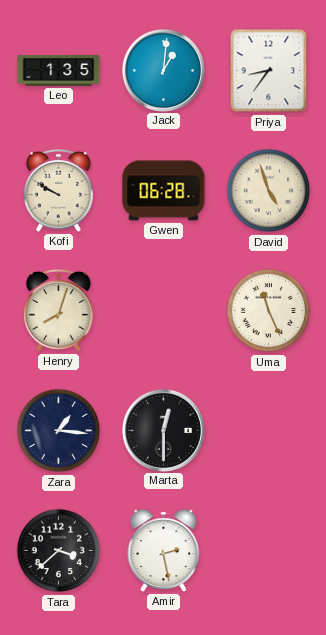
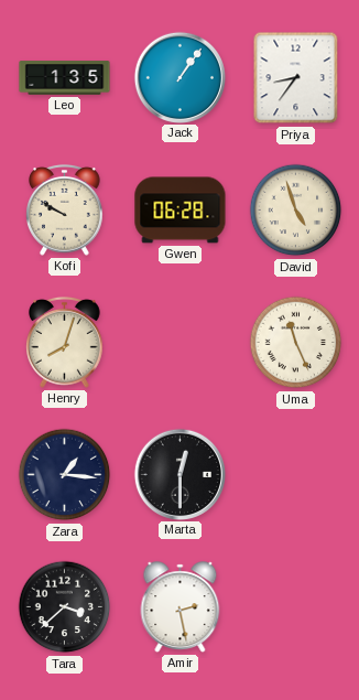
Jack: 1:01 -> 1:06
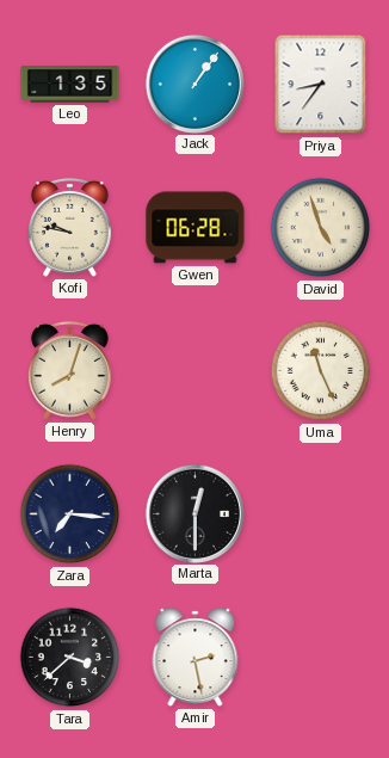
Kofi: 9:50 -> 9:47
Zara: 1:16 -> 7:16
